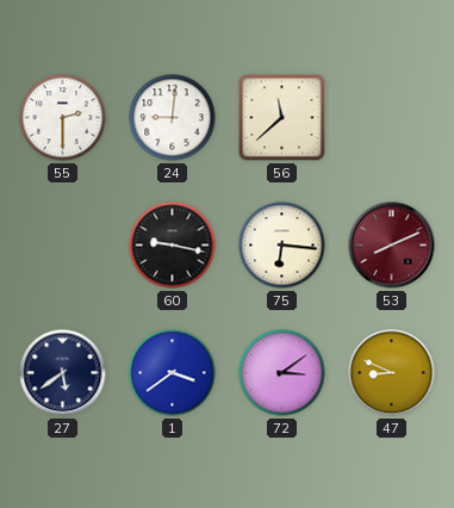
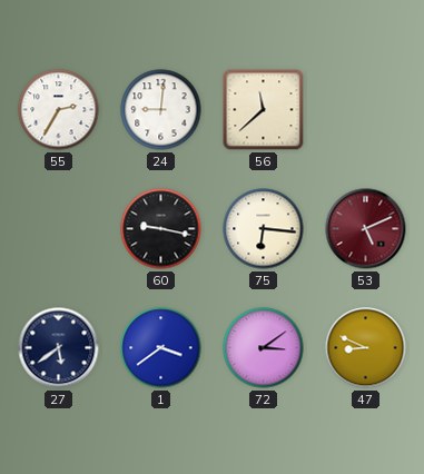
55: 2:30 -> 2:35
53: 8:11 -> 5:11
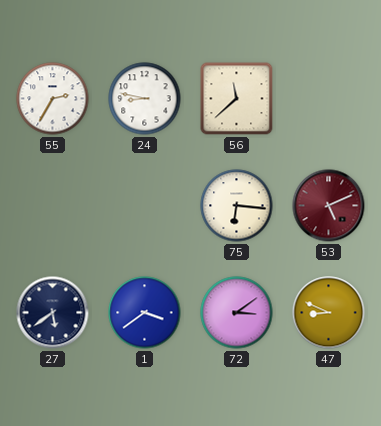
24: 9:01 -> 8:47
60: 9:17 -> none
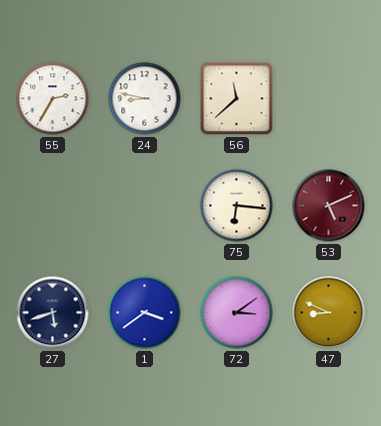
27: 5:39 -> 5:42
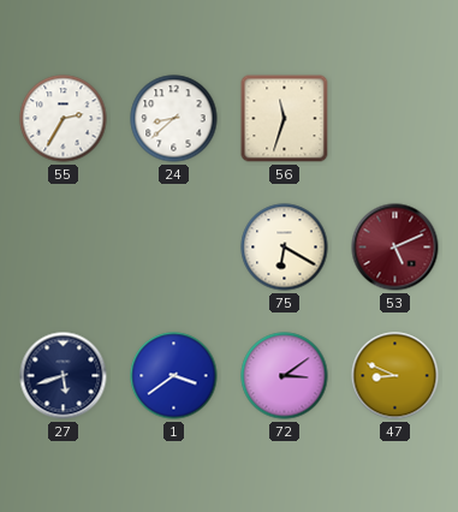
24: 8:47 -> 8:38
56: 11:38 -> 11:33
75: 6:16 -> 6:20
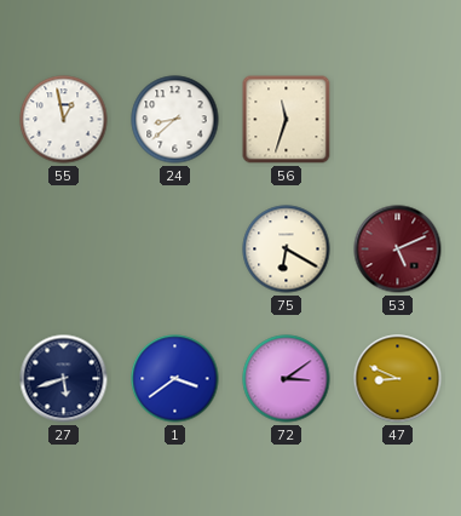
55: 2:35 -> 12:58
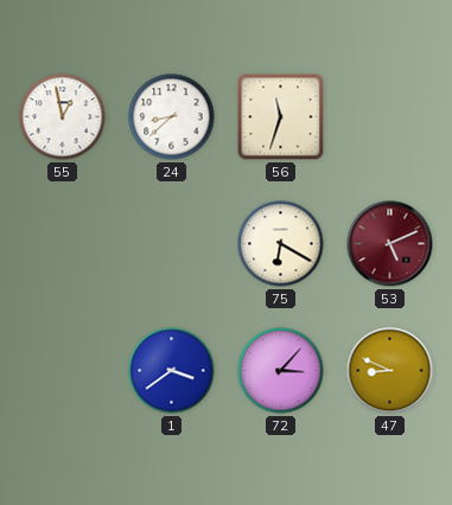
27: 5:42 -> none
72: 3:09 -> 3:07
